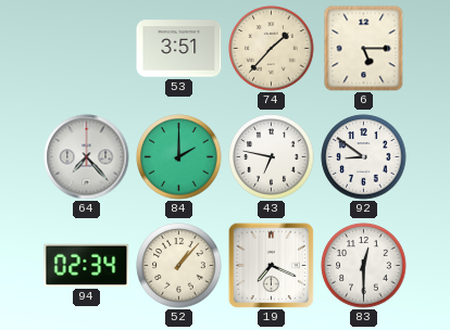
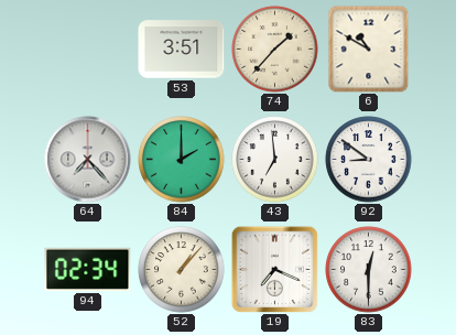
6: 5:15 -> 10:50
43: 6:47 -> 6:59
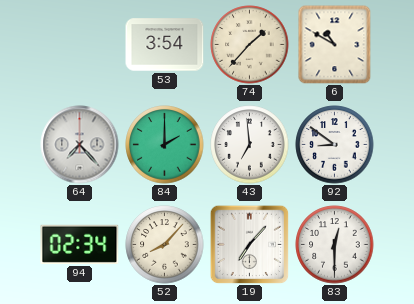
53: 3:51 -> 3:54
52: 1:07 -> 8:07
19: 7:19 -> 7:07
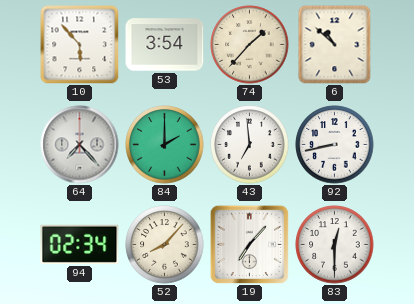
10: none -> 5:53
6: 10:50 -> 10:52
92: 8:51 -> 8:43
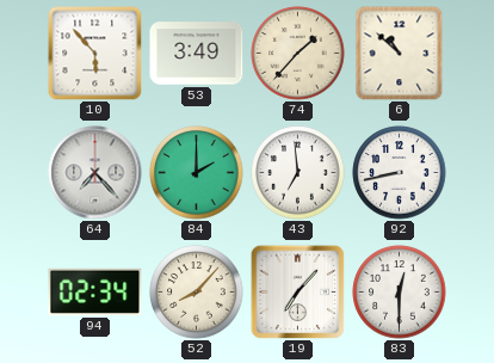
53: 3:54 -> 3:49
